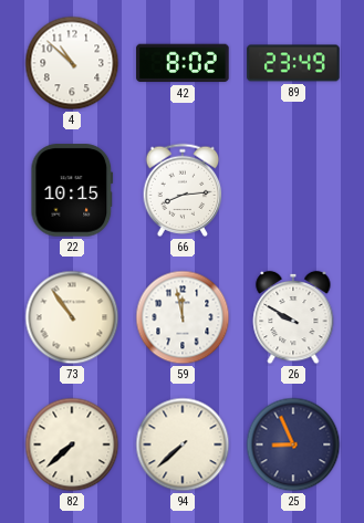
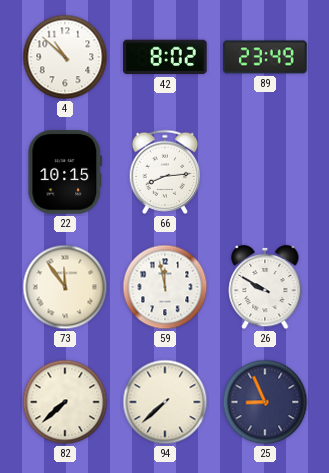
73: 10:54 -> 11:54
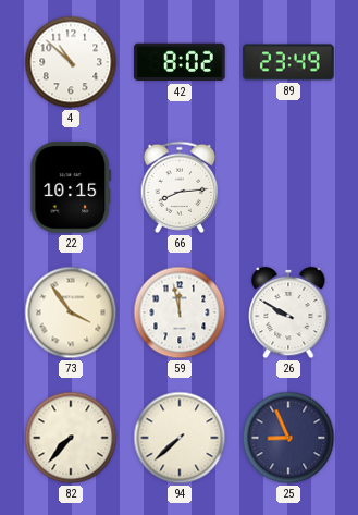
73: 11:54 -> 3:54
82: 7:38 -> 7:37
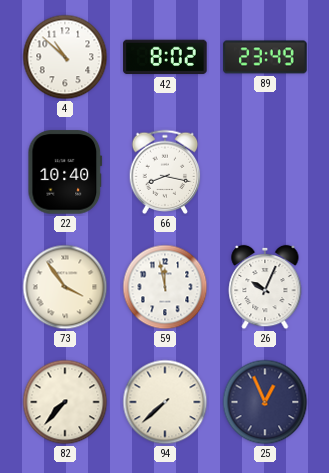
22: 10:15 -> 10:40
66: 8:14 -> 8:17
26: 9:50 -> 10:04
25: 8:56 -> 12:56
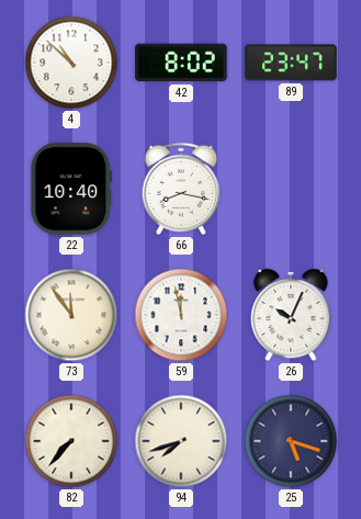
89: 23:49 -> 23:47
73: 3:54 -> 11:54
94: 7:38 -> 7:42
25: 12:56 -> 5:18
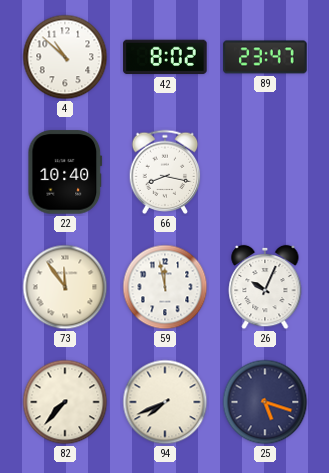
94: 7:42 -> 7:41
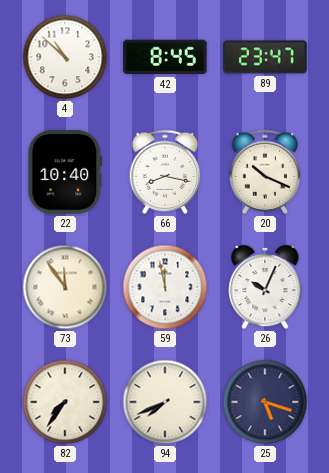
42: 8:02 -> 8:45
20: none -> 10:19
82: 7:37 -> 7:36
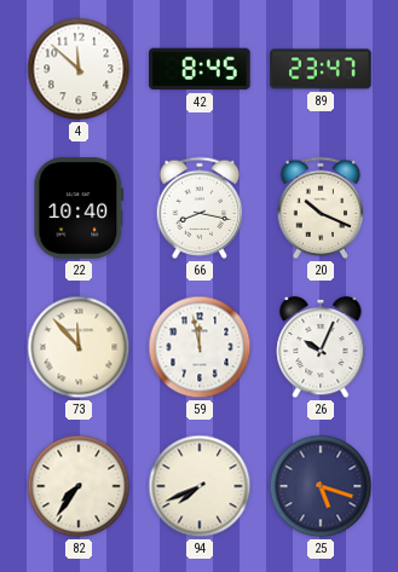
4: 10:52 -> 11:52
73: 11:54 -> 11:53
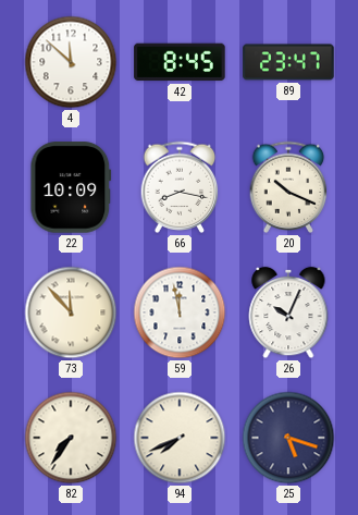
22: 10:40 -> 10:09
